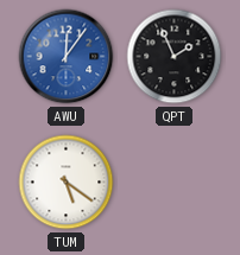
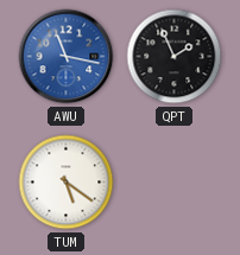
AWU: 12:06 -> 11:17
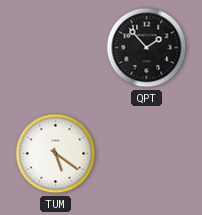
AWU: 11:17 -> none
QPT: 1:56 -> 1:53
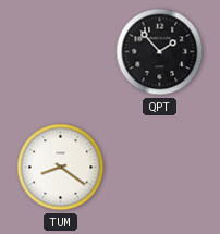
TUM: 5:21 -> 8:21
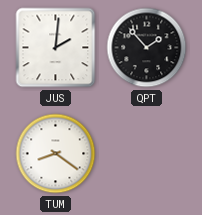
JUS: none -> 2:01
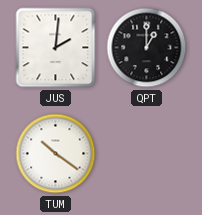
QPT: 1:53 -> 1:00
TUM: 8:21 -> 10:21
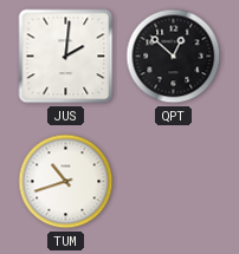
QPT: 1:00 -> 12:52
TUM: 10:21 -> 10:42
